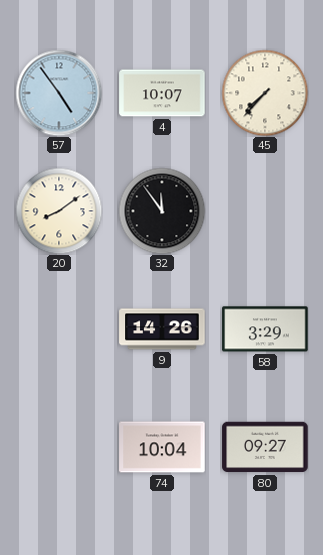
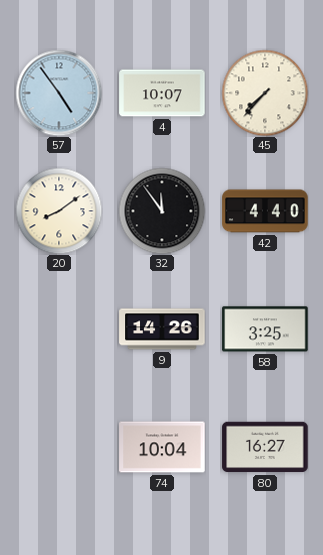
42: none -> 4:40
58: 3:29 -> 3:25
80: 09:27 -> 16:27
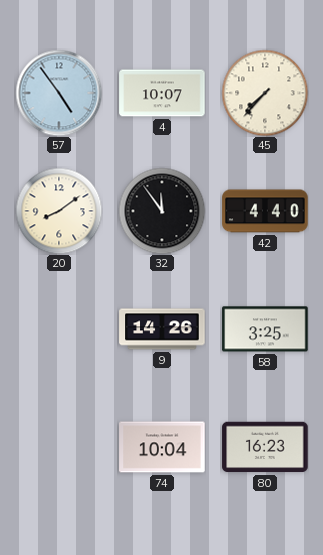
80: 16:27 -> 16:23
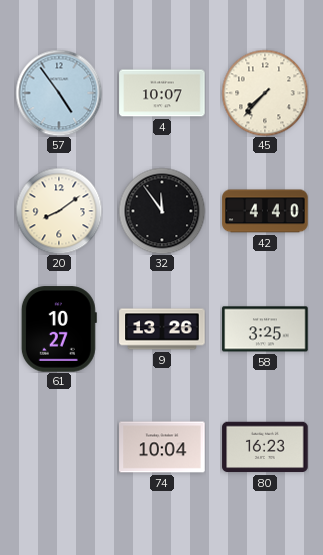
61: none -> 10:27
9: 14:26 -> 13:26
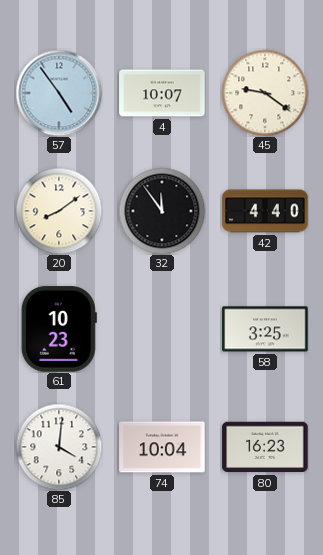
45: 7:37 -> 9:21
61: 10:27 -> 10:23
9: 13:26 -> none
85: none -> 4:01
